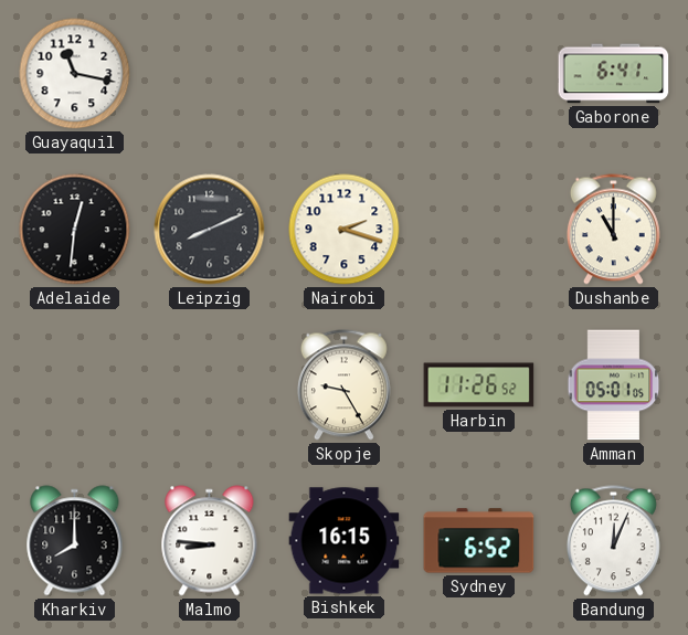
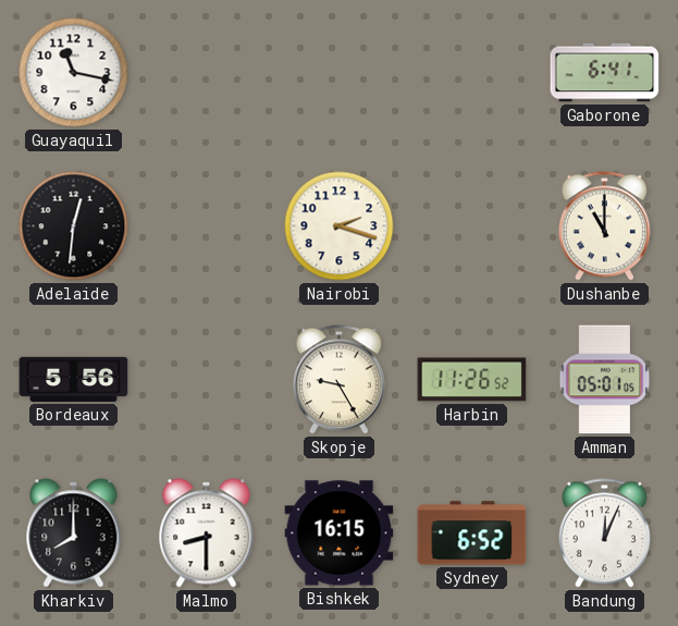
Leipzig: 8:11 -> none
Bordeaux: none -> 5:56
Malmo: 8:46 -> 8:30
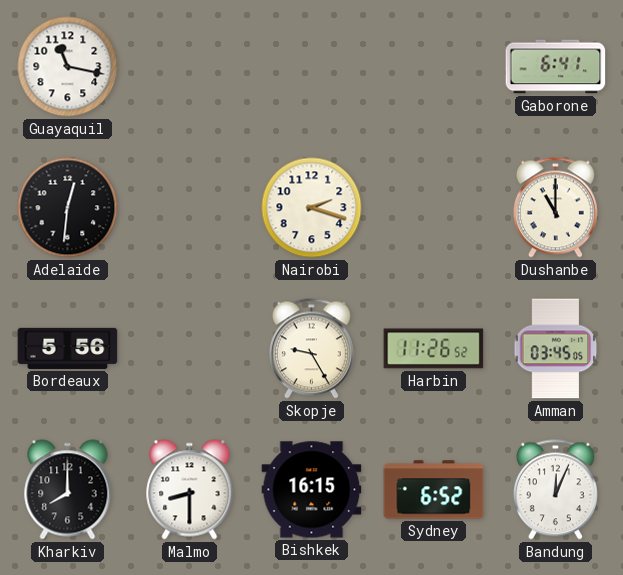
Amman: 05:01 -> 03:45
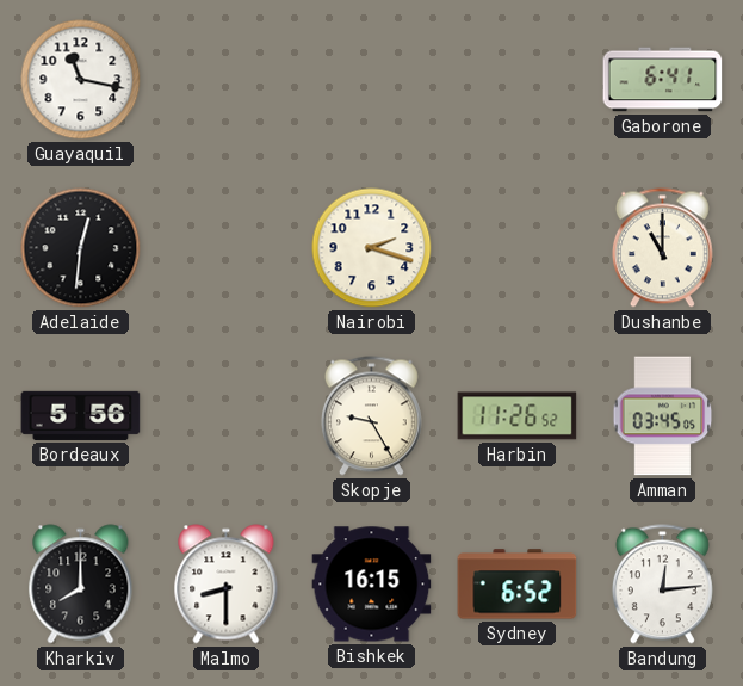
Bandung: 12:04 -> 12:14
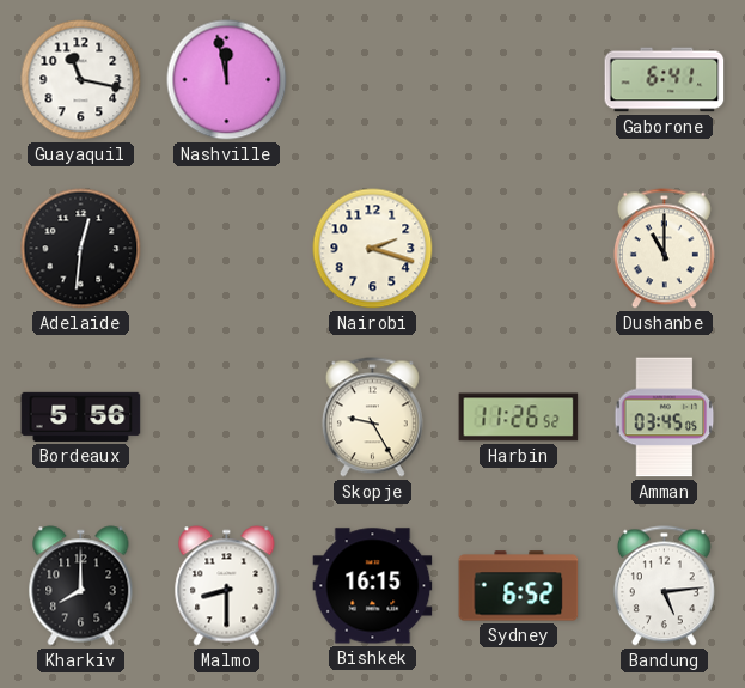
Nashville: none -> 11:58
Bandung: 12:14 -> 5:14
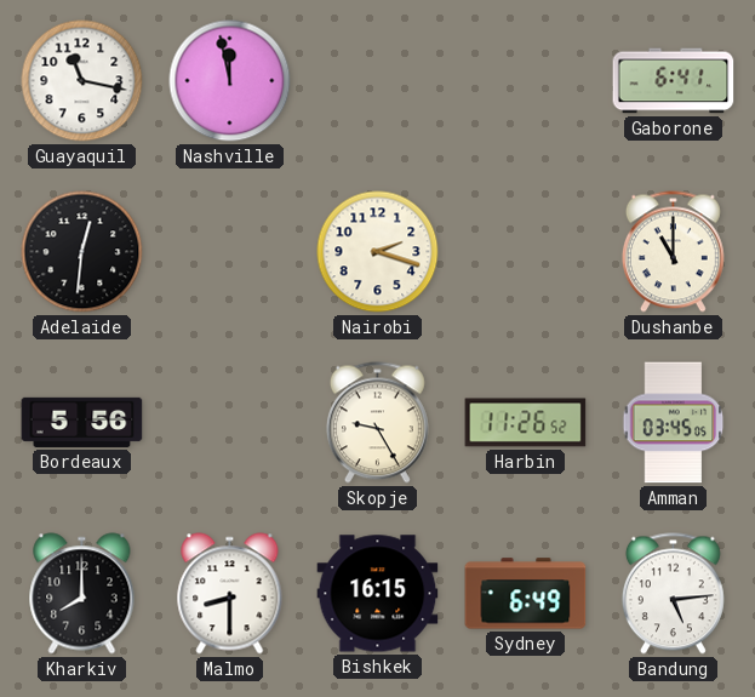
Sydney: 6:52 -> 6:49
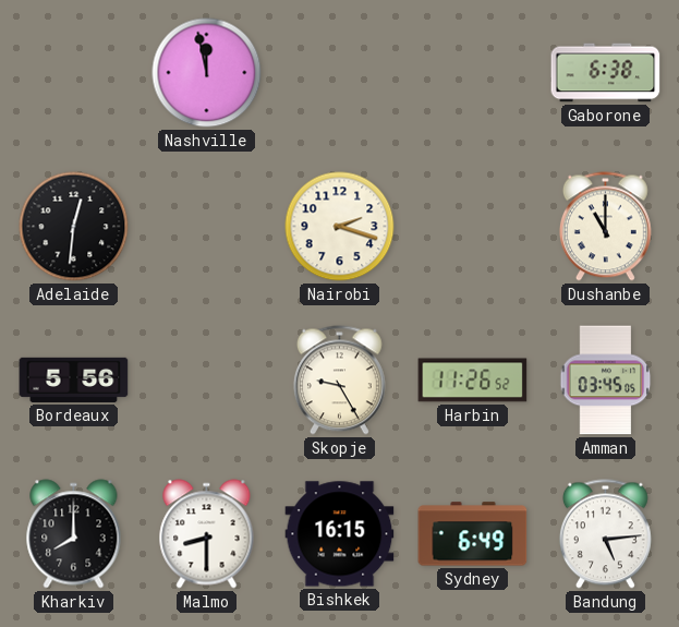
Guayaquil: 11:17 -> none
Gaborone: 6:41 -> 6:38
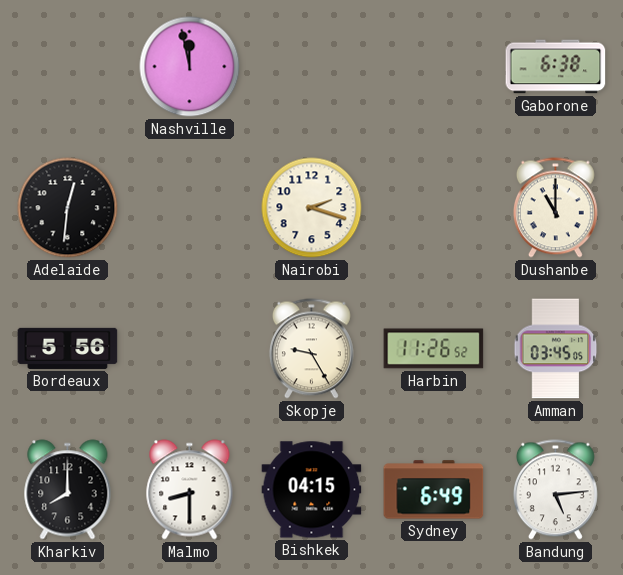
Bishkek: 16:15 -> 04:15
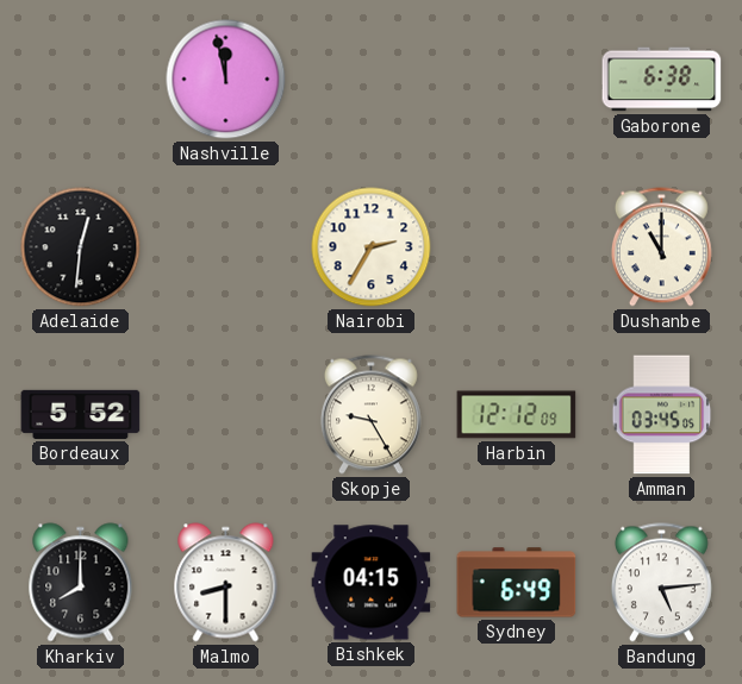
Nairobi: 2:18 -> 2:35
Bordeaux: 5:56 -> 5:52
Harbin: 11:26 -> 12:12
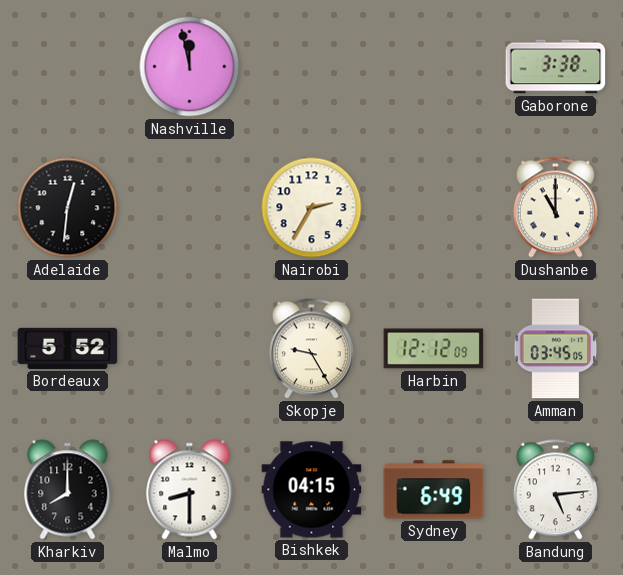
Gaborone: 6:38 -> 3:38
